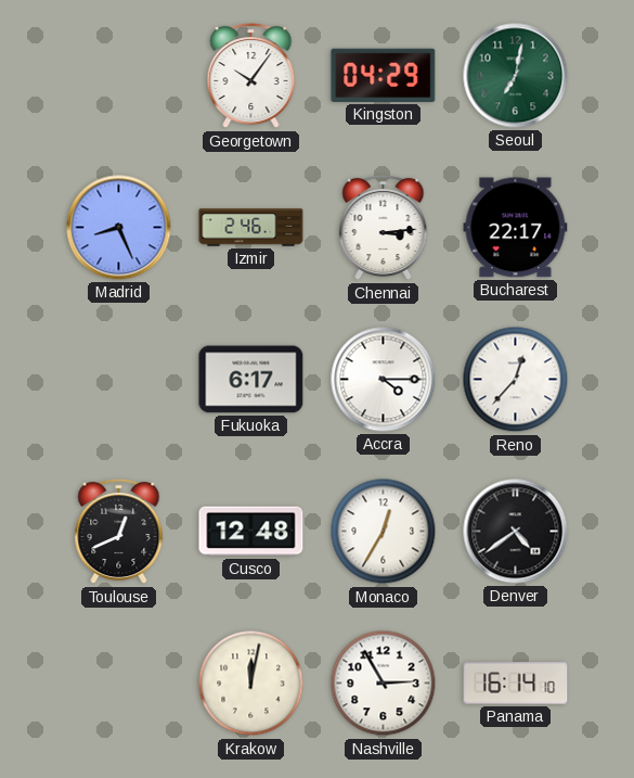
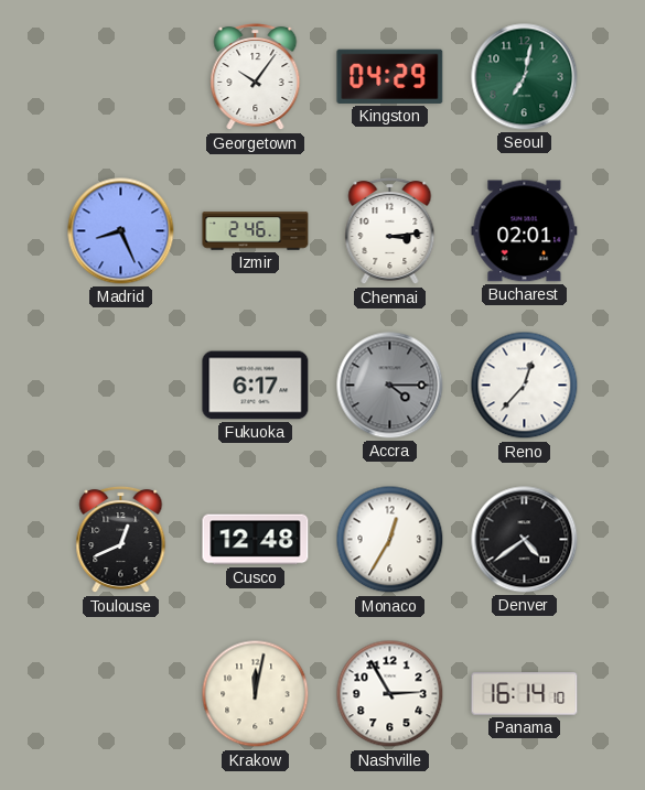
Bucharest: 22:17 -> 02:01
Accra dial: white -> grey
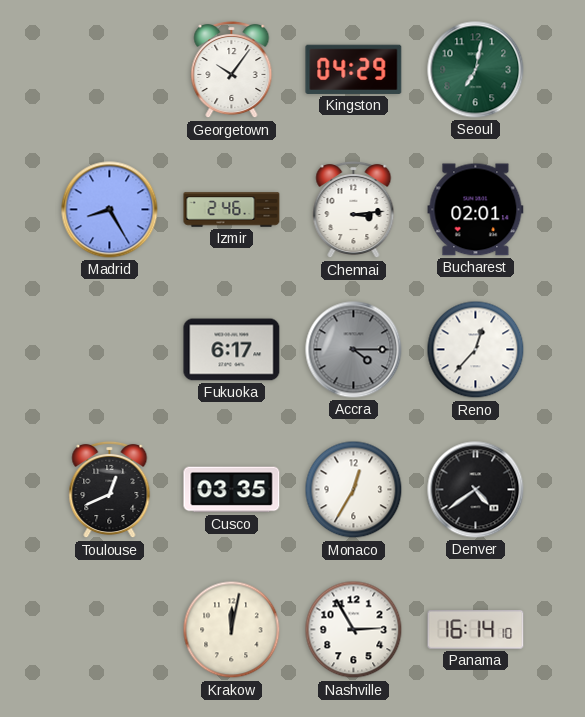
Madrid: 8:26 -> 8:25
Cusco: 12:48 -> 03:35
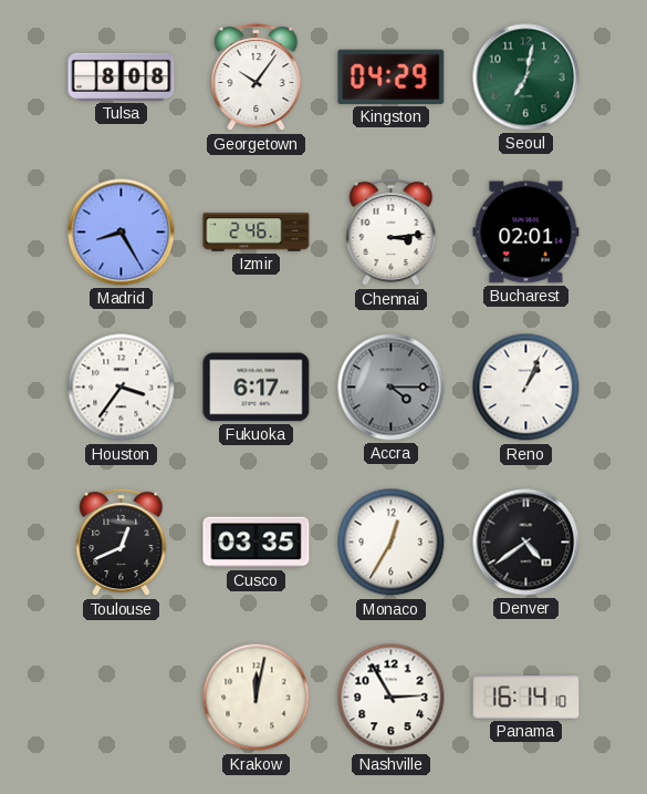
Tulsa: none -> 8:08
Houston: none -> 3:36
Reno: 12:37 -> 1:04
